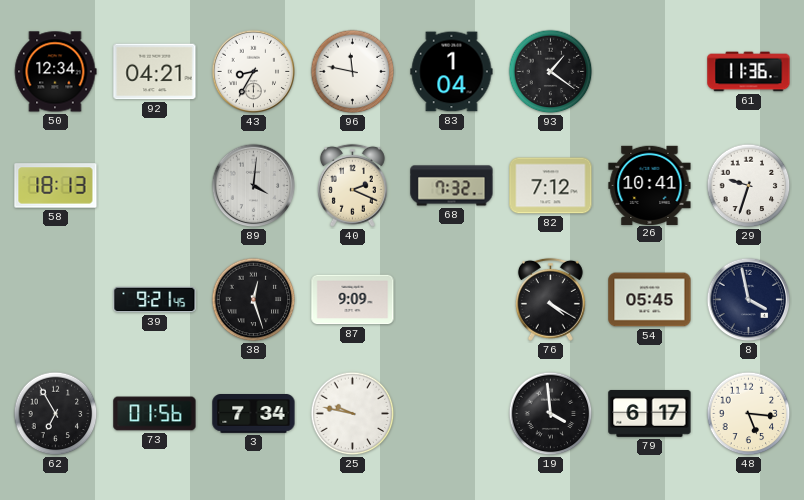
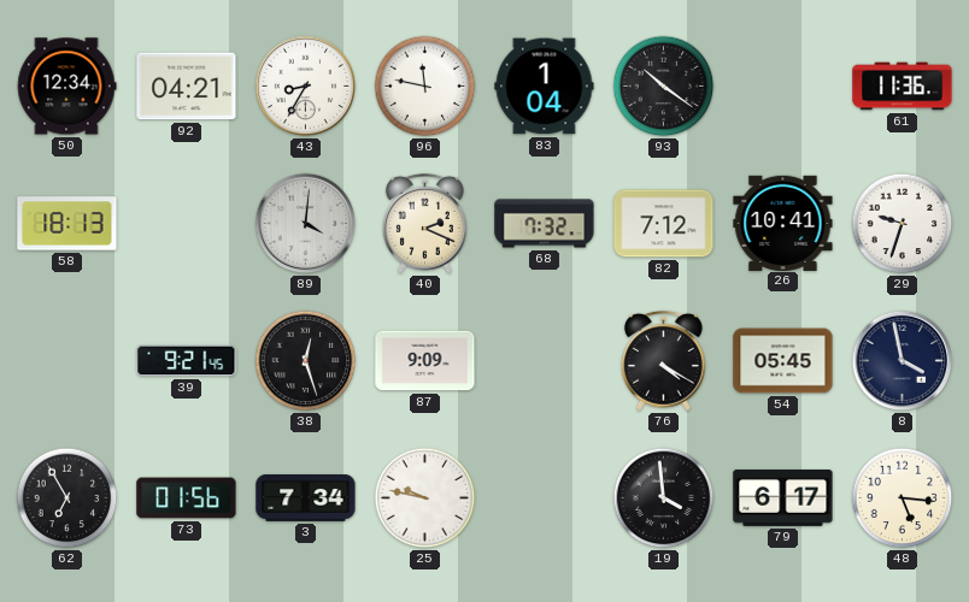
93: 1:21 -> 10:21
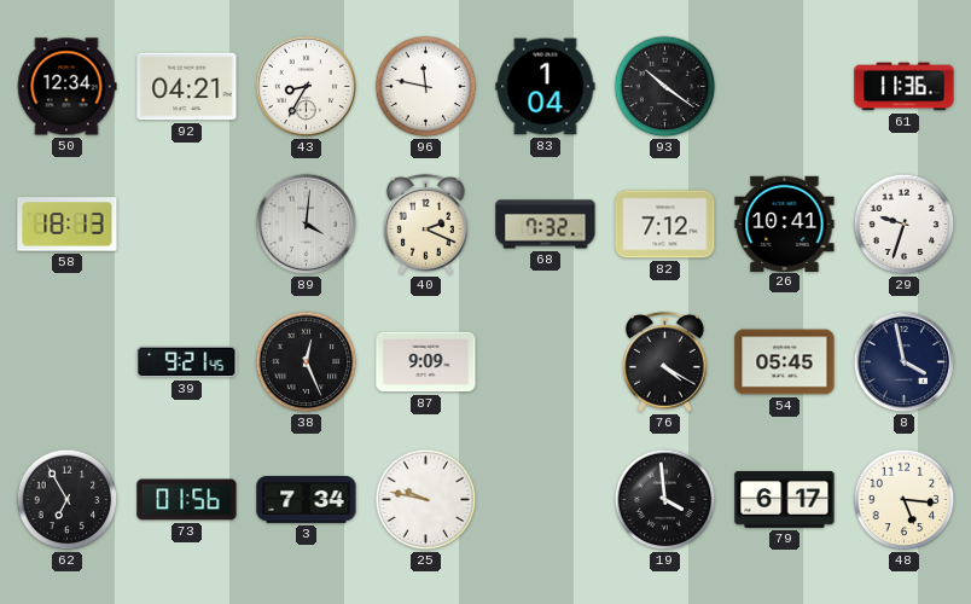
38: 12:27 -> 12:26
